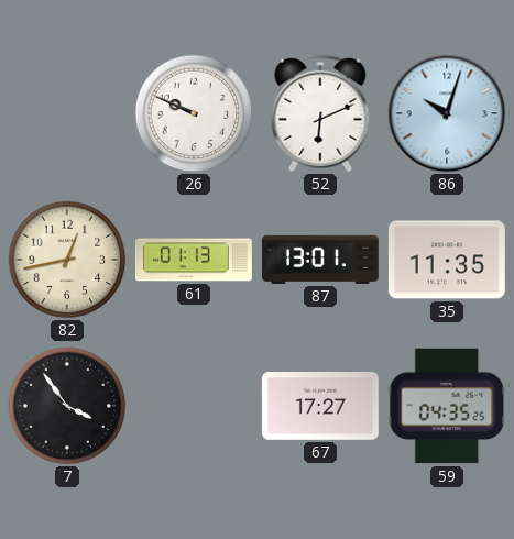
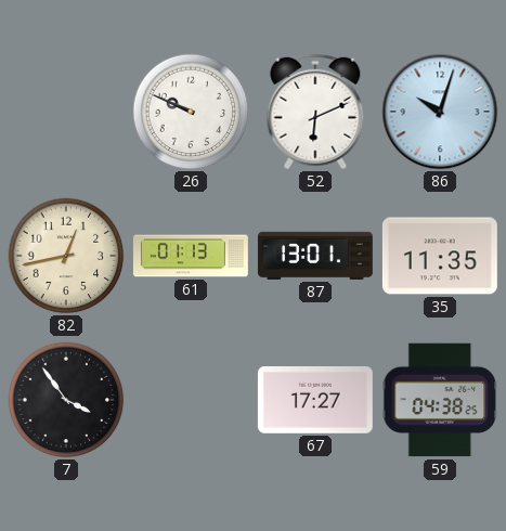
59: 04:35 -> 04:38
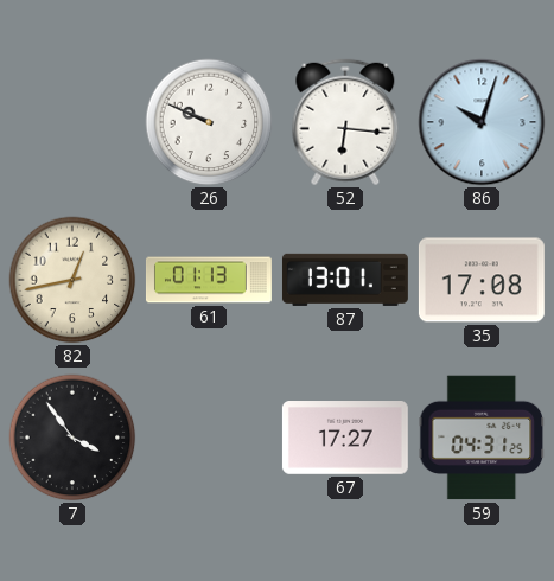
52: 6:11 -> 6:16
35: 11:35 -> 17:08
59: 04:38 -> 04:31
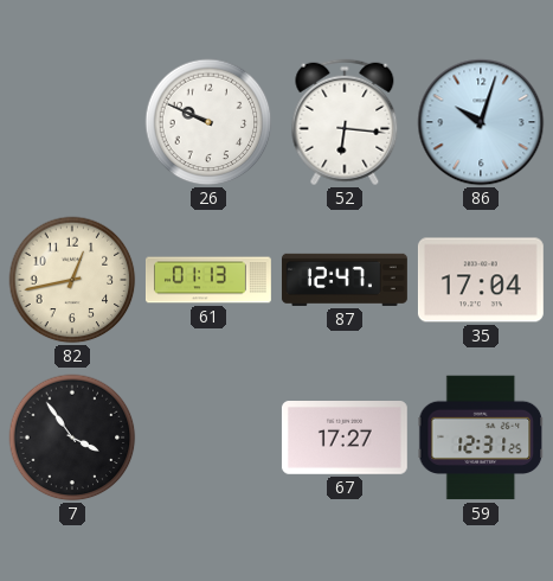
87: 13:01 -> 12:47
35: 17:08 -> 17:04
59: 04:31 -> 12:31
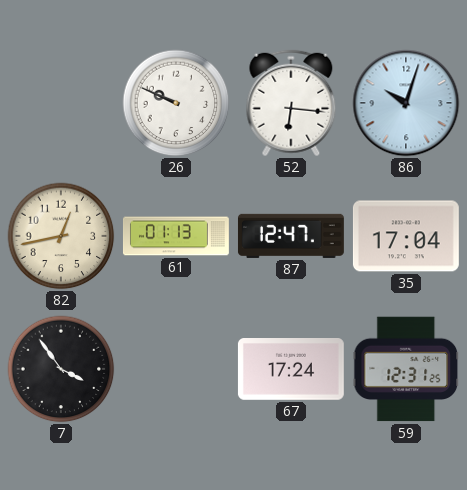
67: 17:27 -> 17:24
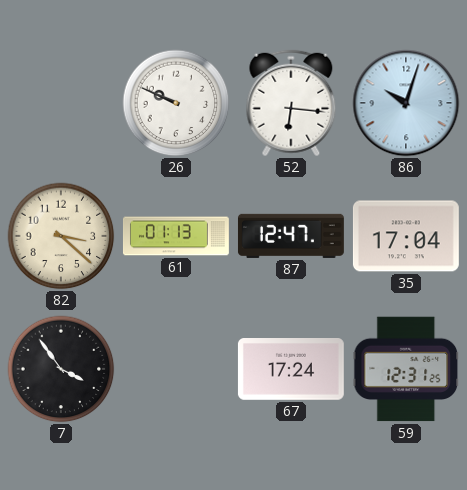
82: 12:43 -> 3:22
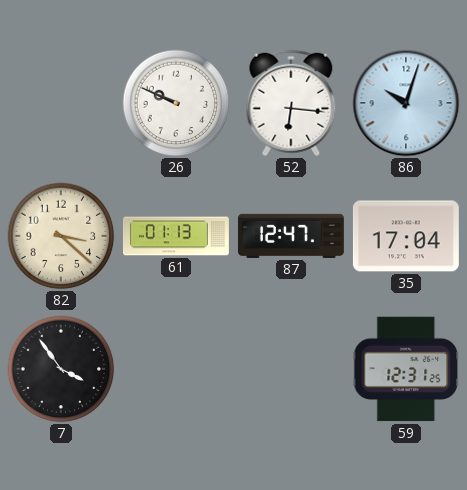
67: 17:24 -> none
